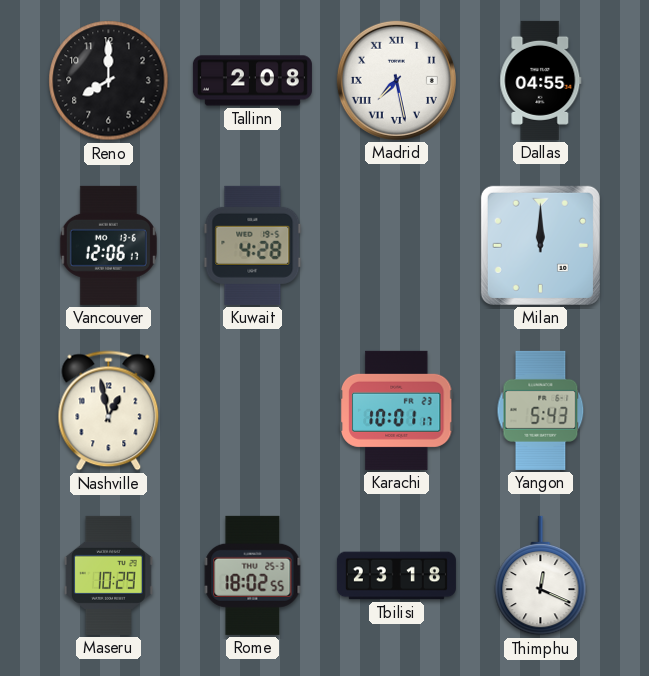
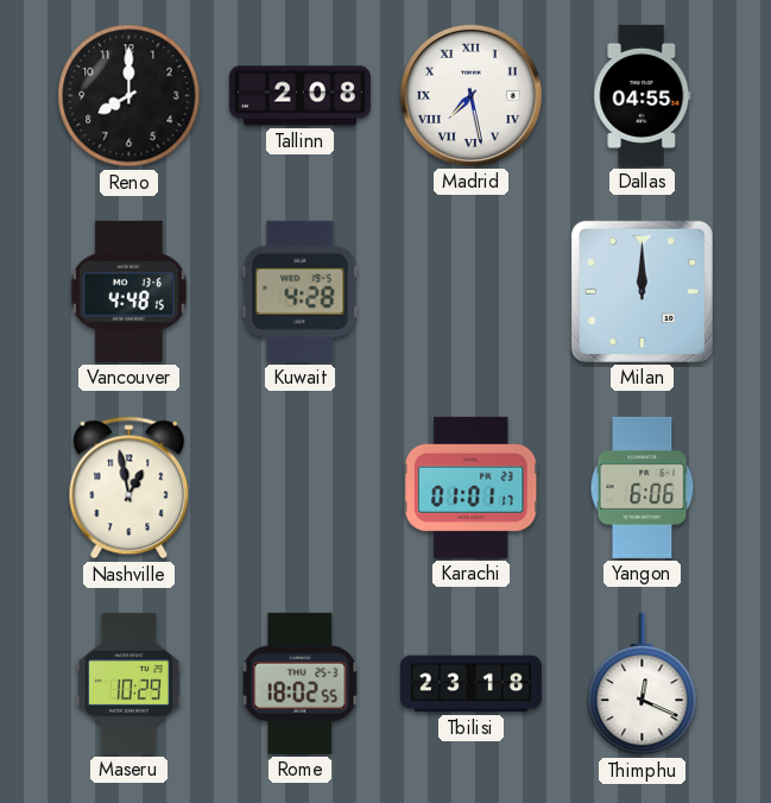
Vancouver: 12:06 -> 4:48
Karachi: 10:01 -> 01:01
Yangon: 5:43 -> 6:06
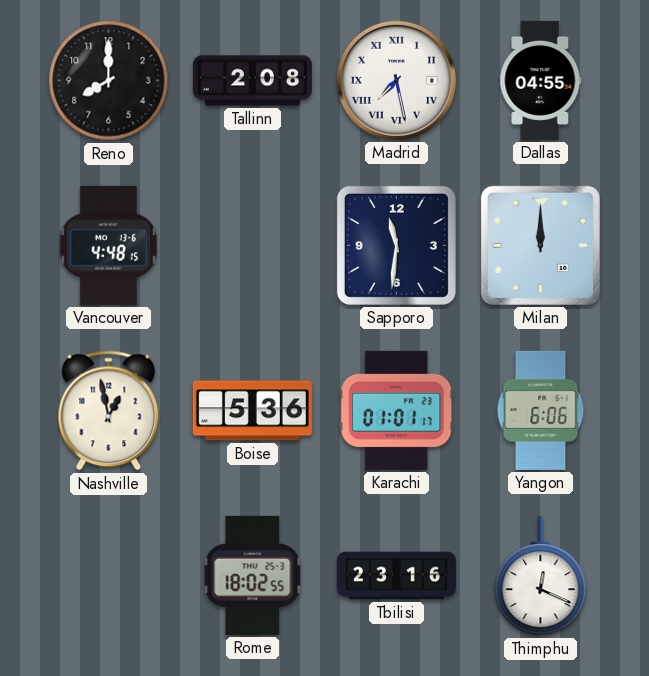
Kuwait: 4:28 -> none
Sapporo: none -> 11:31
Boise: none -> 5:36
Maseru: 10:29 -> none
Tbilisi: 23:18 -> 23:16
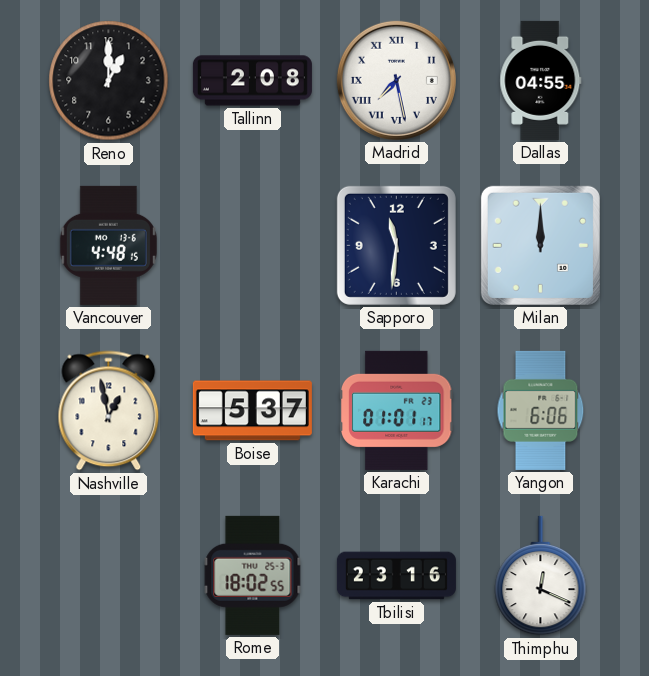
Reno: 8:00 -> 1:00
Boise: 5:36 -> 5:37
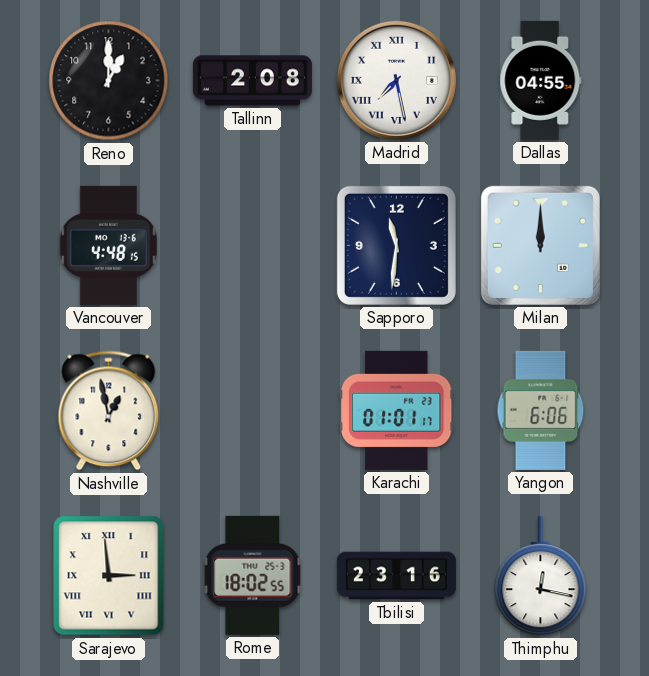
Boise: 5:37 -> none
Sarajevo: none -> 2:59
Thimphu: 12:19 -> 12:17
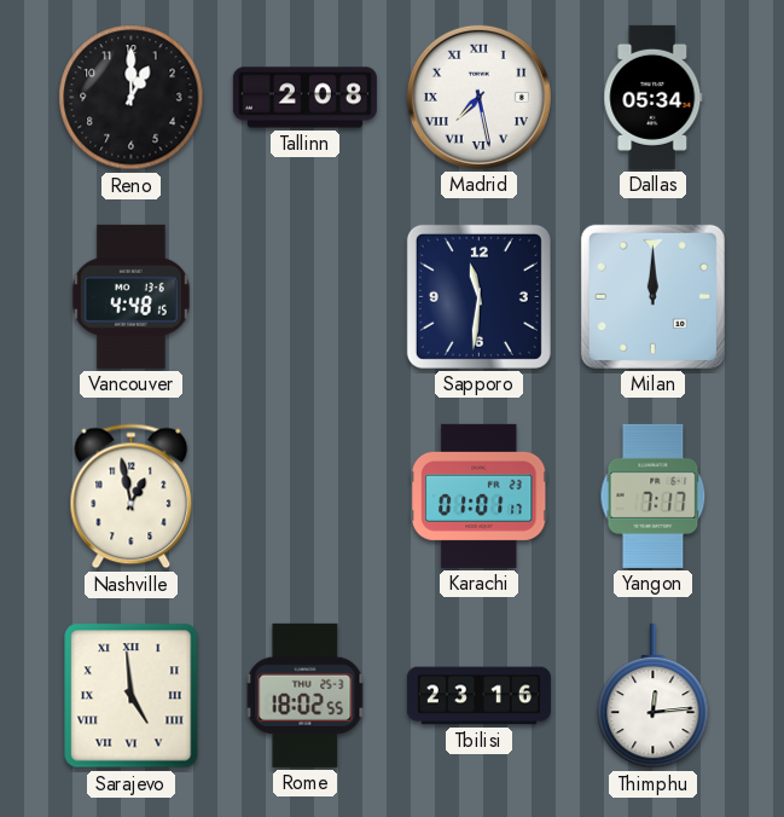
Dallas: 04:55 -> 05:34
Yangon: 6:06 -> 7:17
Sarajevo: 2:59 -> 4:59
Thimphu: 12:17 -> 12:14
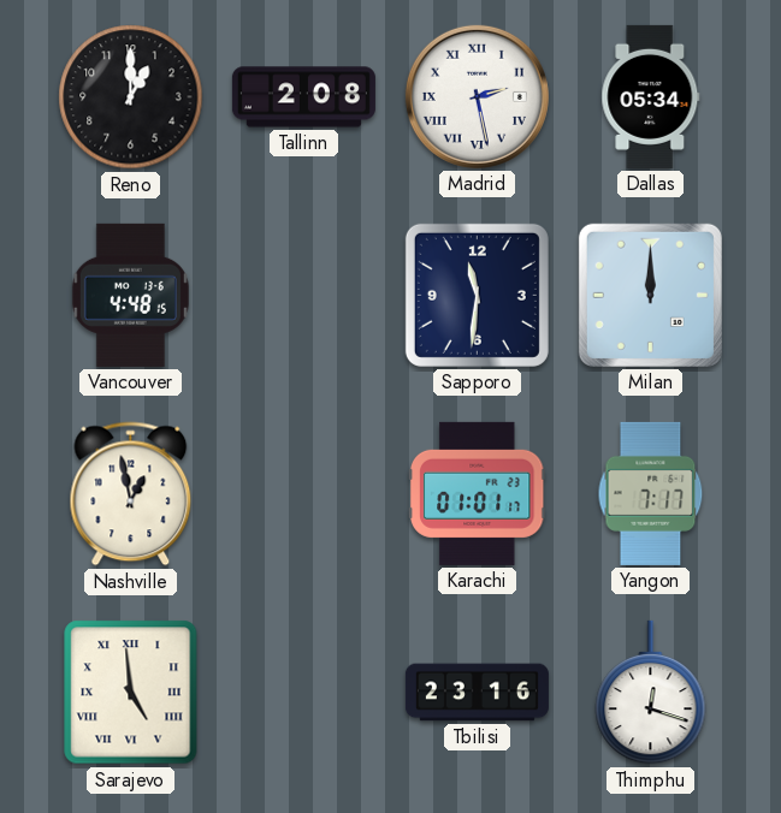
Madrid: 7:28 -> 2:28
Rome: 18:02 -> none
Thimphu: 12:14 -> 12:18
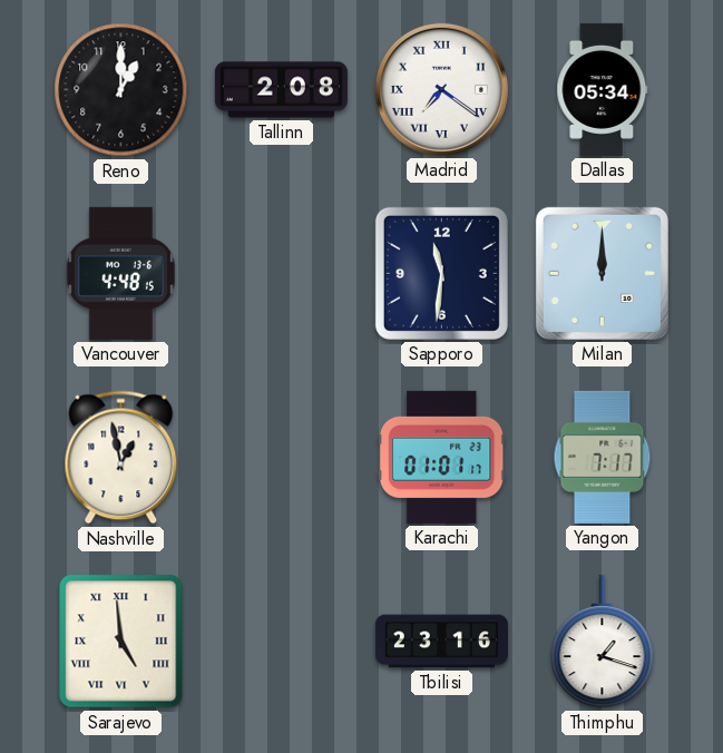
Madrid: 2:28 -> 7:21
Thimphu: 12:18 -> 1:18
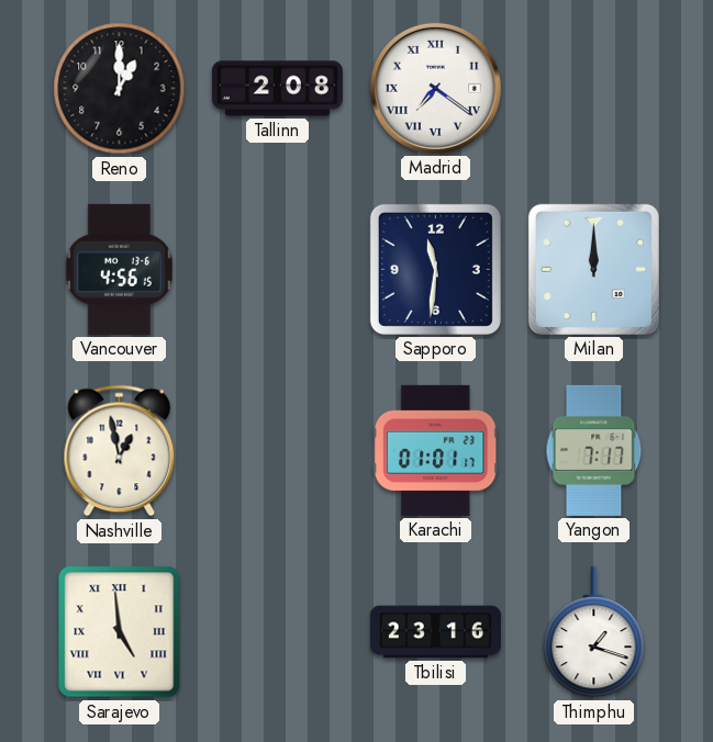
Dallas: 05:34 -> none
Vancouver: 4:48 -> 4:56
